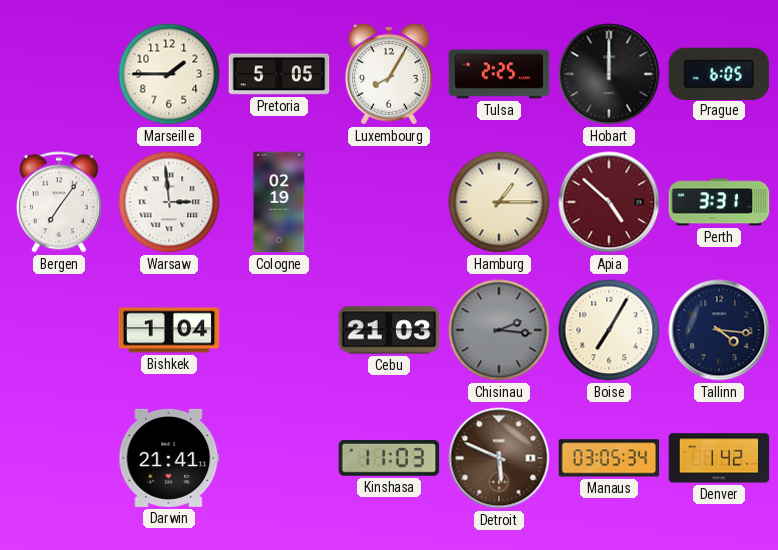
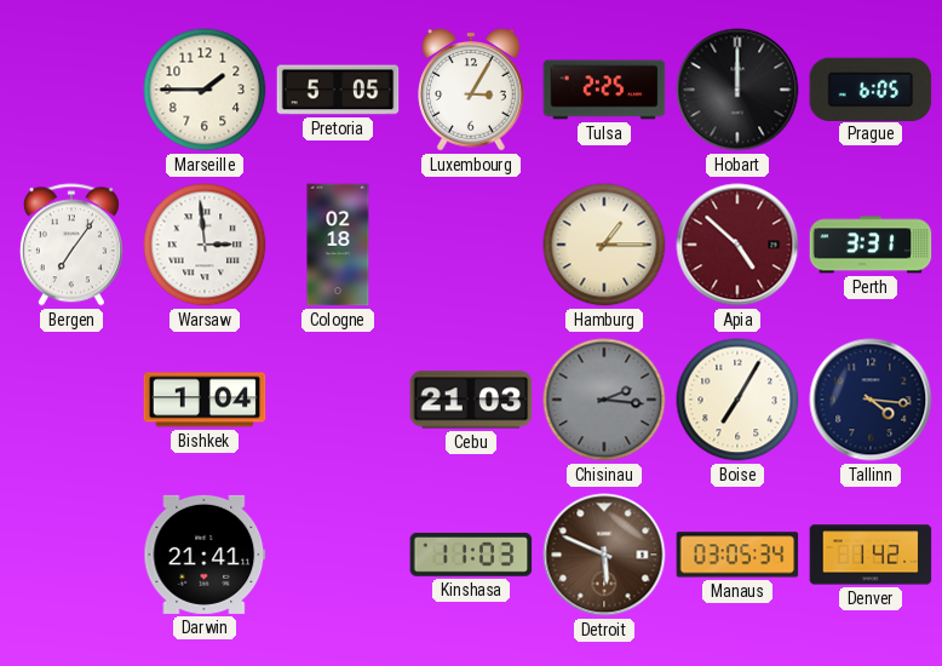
Luxembourg: 8:05 -> 3:05
Cologne: 02:19 -> 02:18
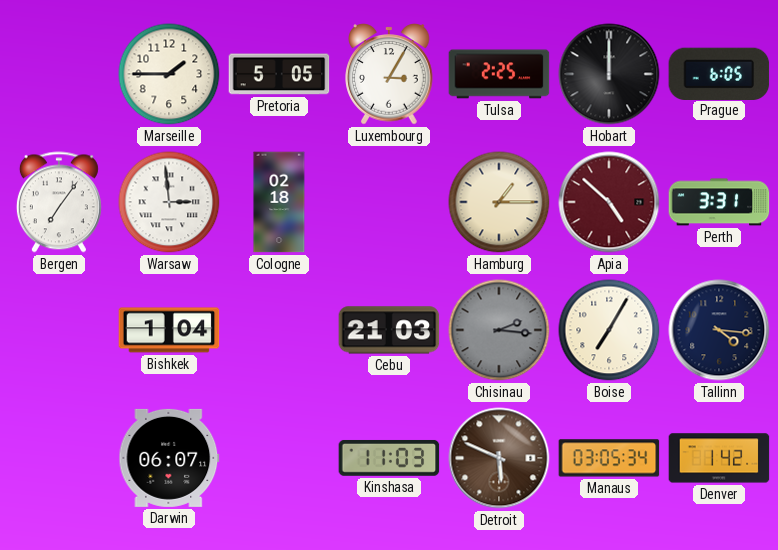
Darwin: 21:41 -> 06:07
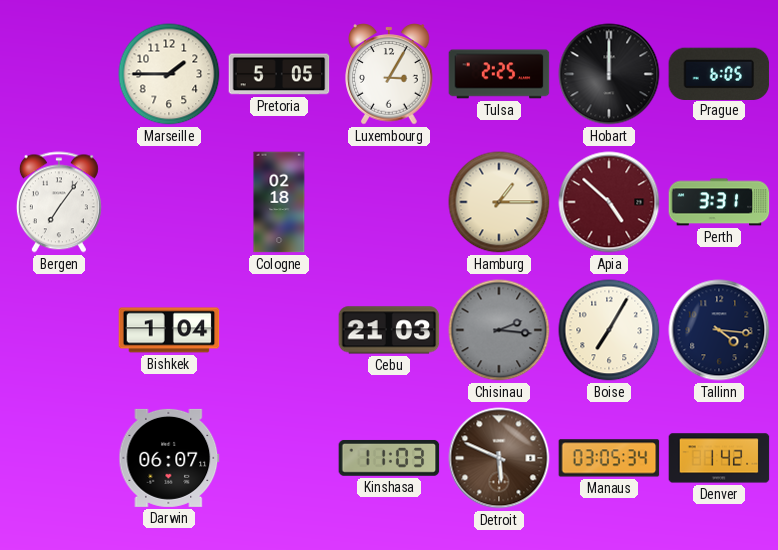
Warsaw: 2:59 -> none
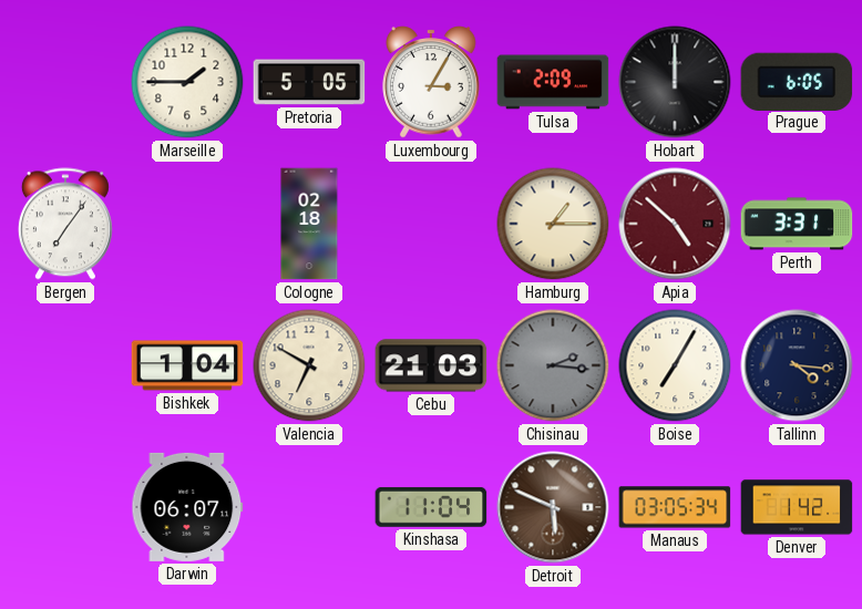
Tulsa: 2:25 -> 2:09
Valencia: none -> 6:50
Kinshasa: 11:03 -> 11:04
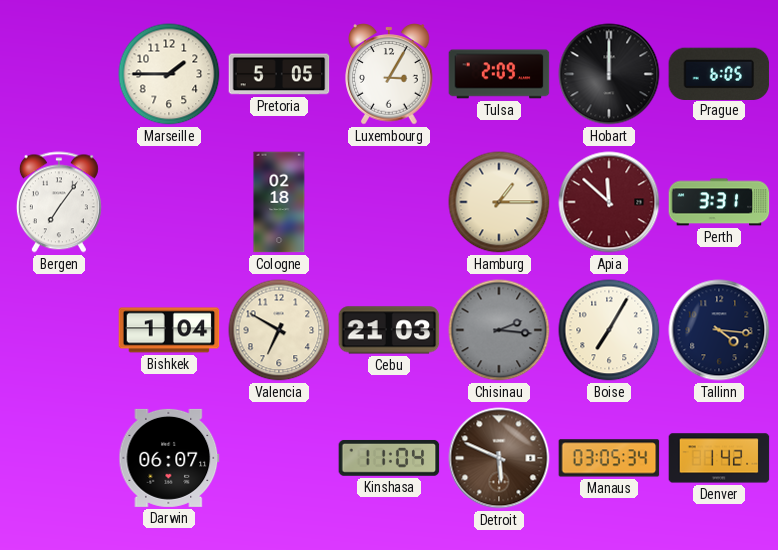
Apia: 4:52 -> 11:52
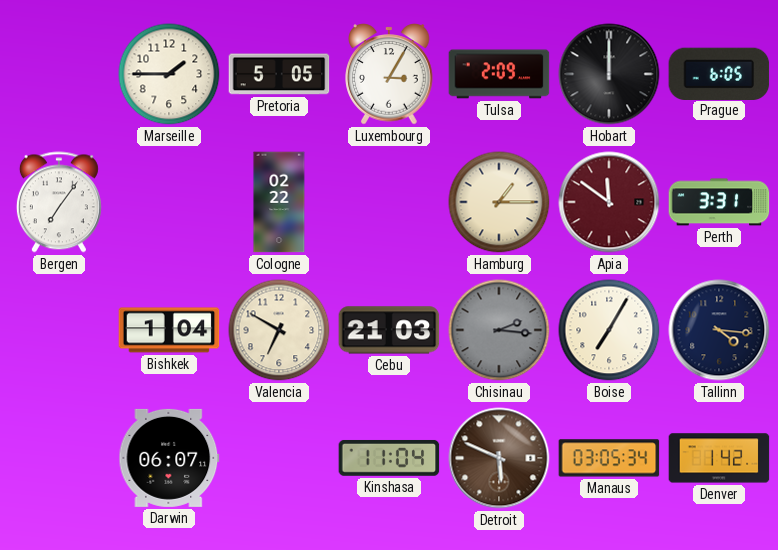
Cologne: 02:18 -> 02:22
Apia: 11:52 -> 11:51
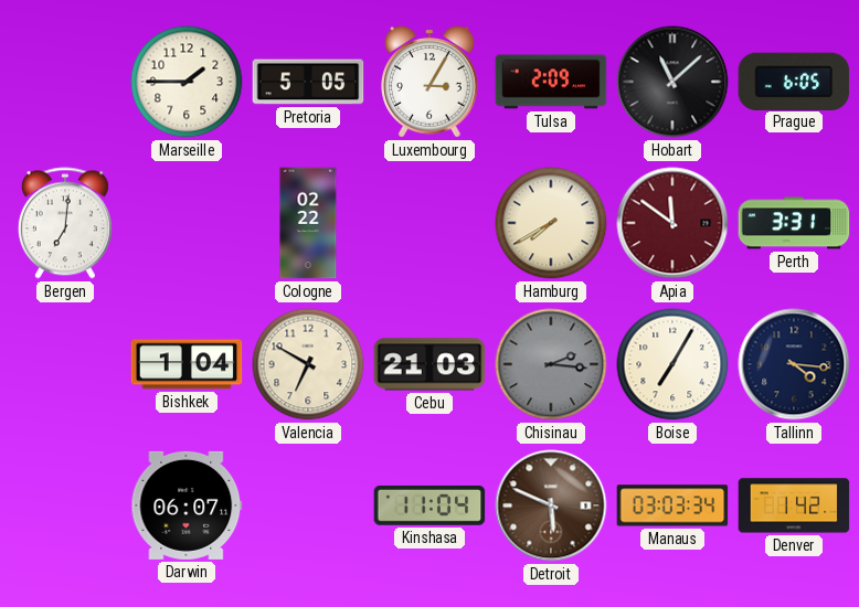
Hobart: 12:00 -> 11:08
Bergen: 7:06 -> 7:01
Hamburg: 1:15 -> 7:40
Manaus: 03:05 -> 03:03
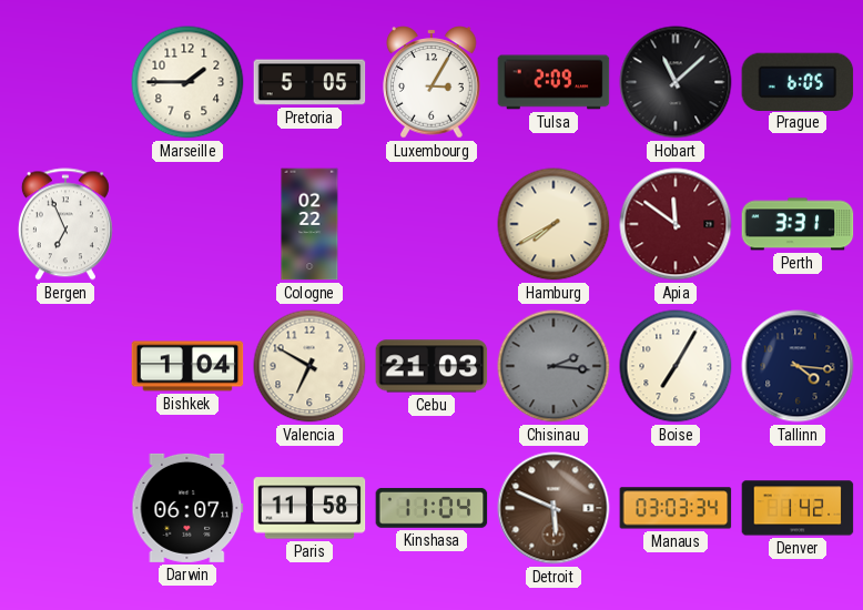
Bergen: 7:01 -> 6:56
Paris: none -> 11:58
